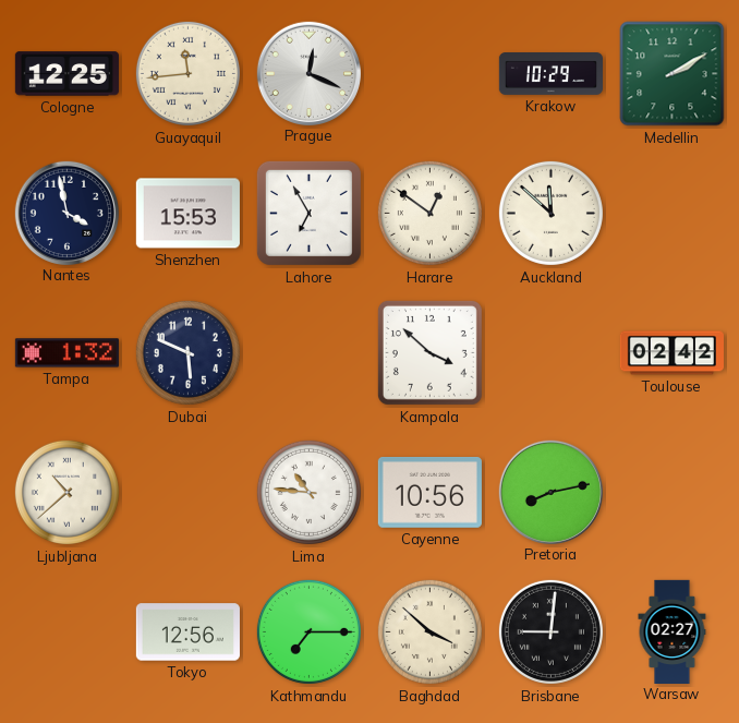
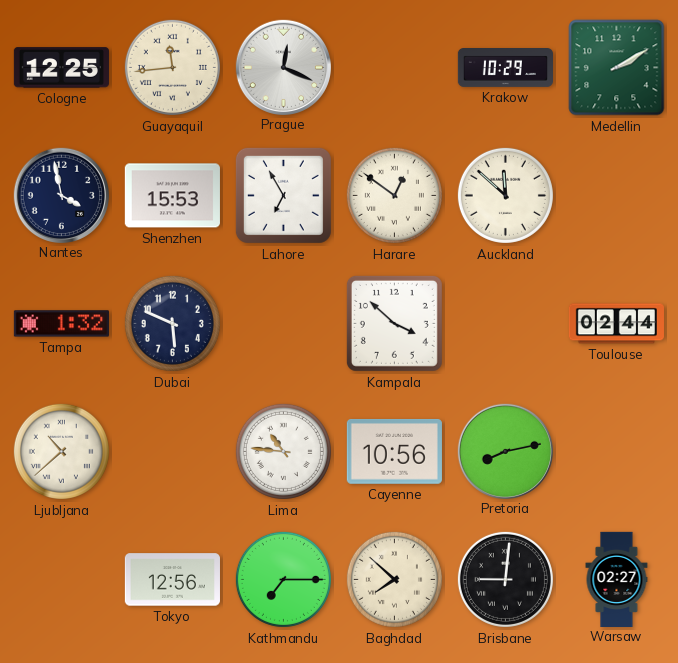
Toulouse: 02:42 -> 02:44
Baghdad: 3:52 -> 7:52
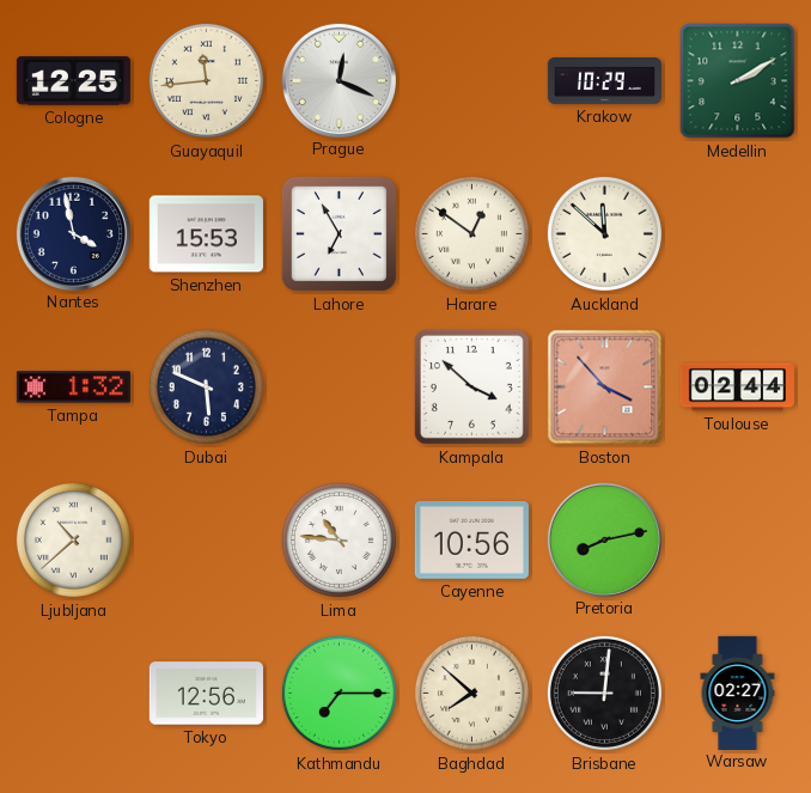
Boston: none -> 3:53
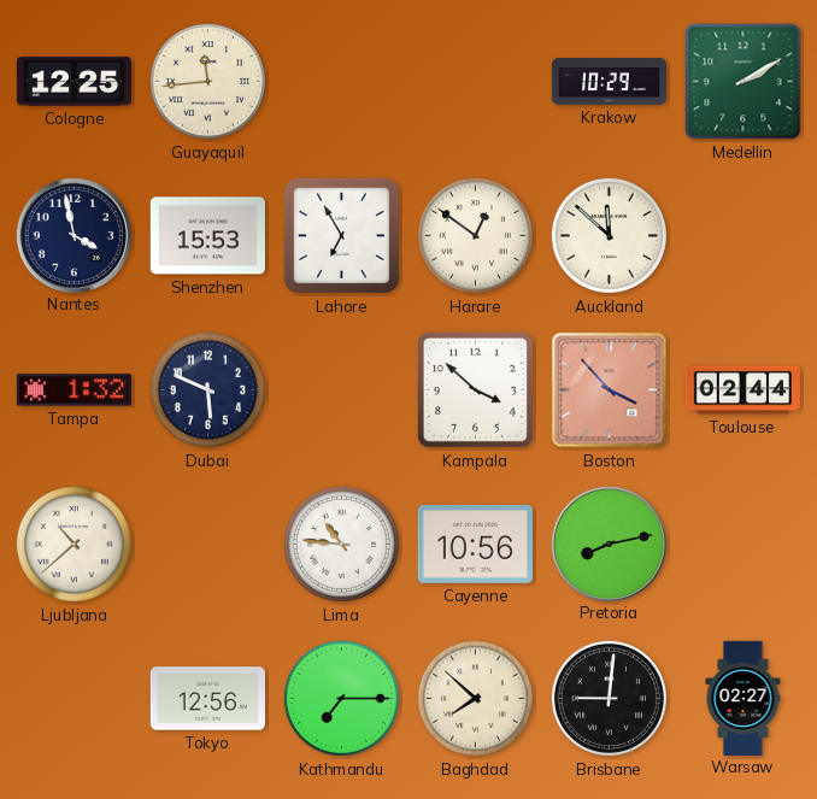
Prague: 12:19 -> none
